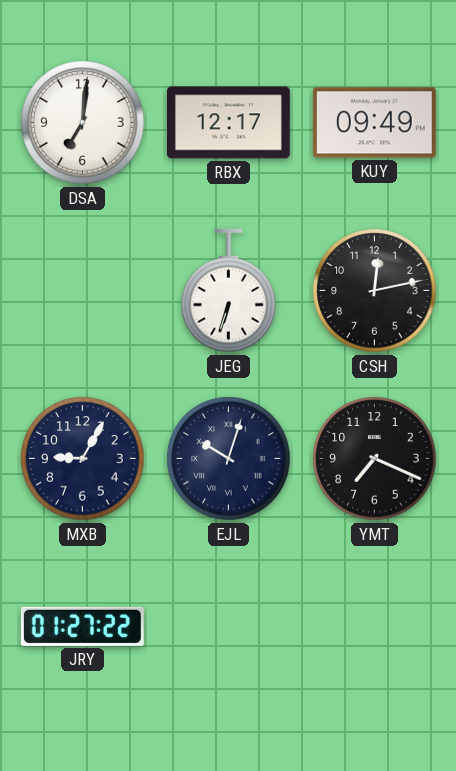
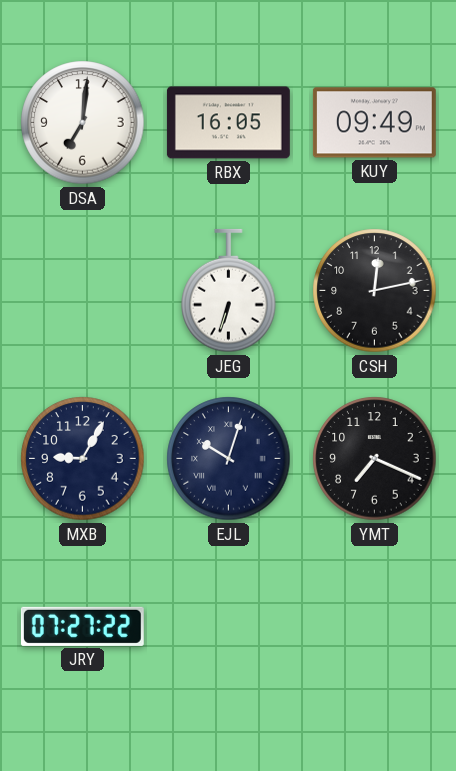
RBX: 12:17 -> 16:05
JRY: 01:27 -> 07:27
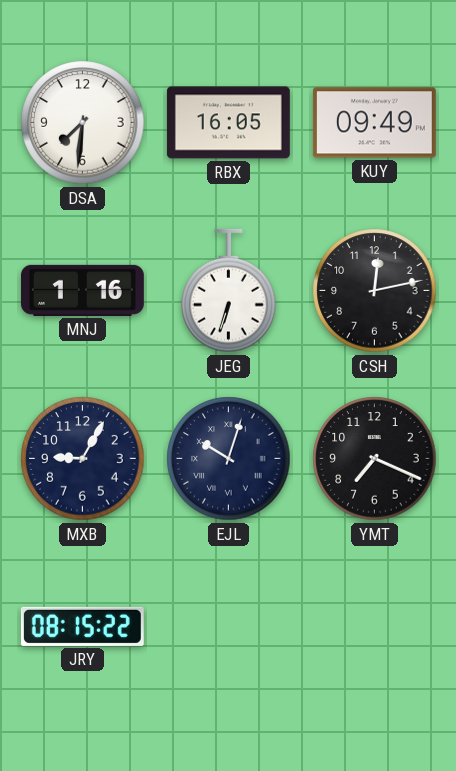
DSA: 7:01 -> 7:31
MNJ: none -> 1:16
JRY: 07:27 -> 08:15
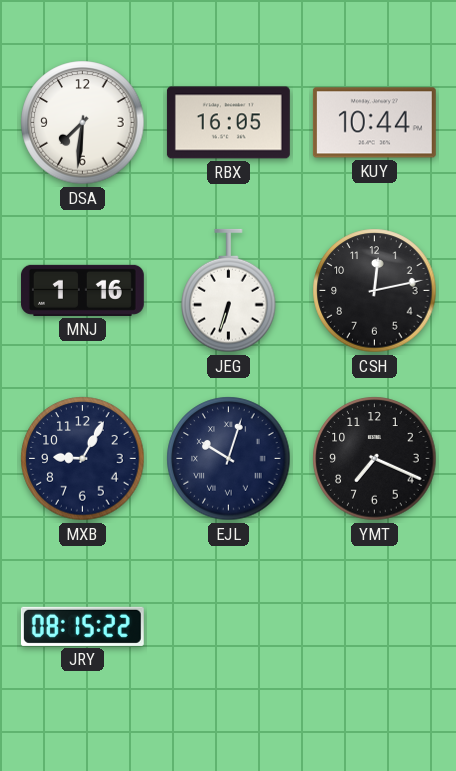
KUY: 09:49 -> 10:44
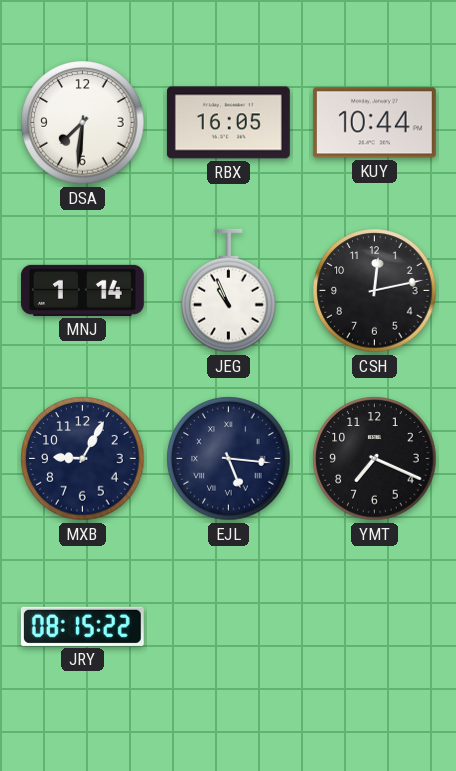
MNJ: 1:16 -> 1:14
JEG: 6:33 -> 10:56
EJL: 10:03 -> 5:16
